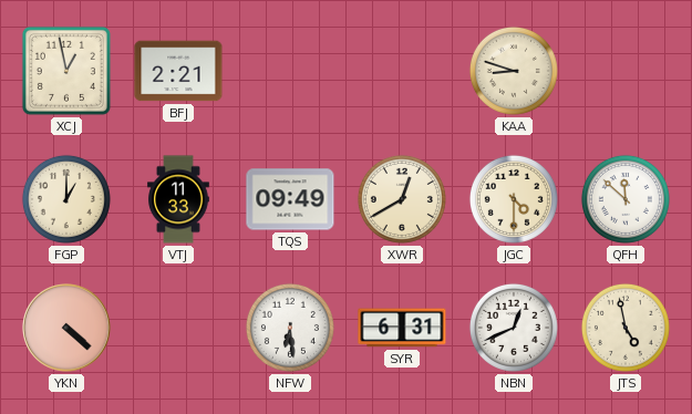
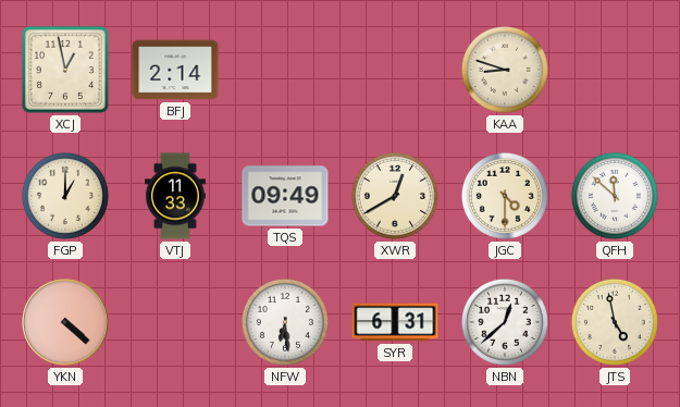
BFJ: 2:21 -> 2:14
NBN: 12:41 -> 12:38
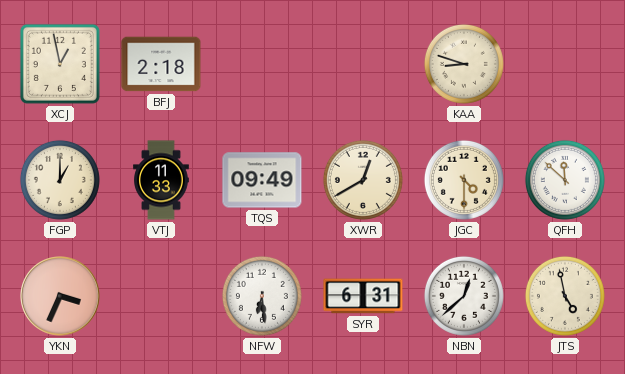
BFJ: 2:14 -> 2:18
YKN: 4:22 -> 3:34
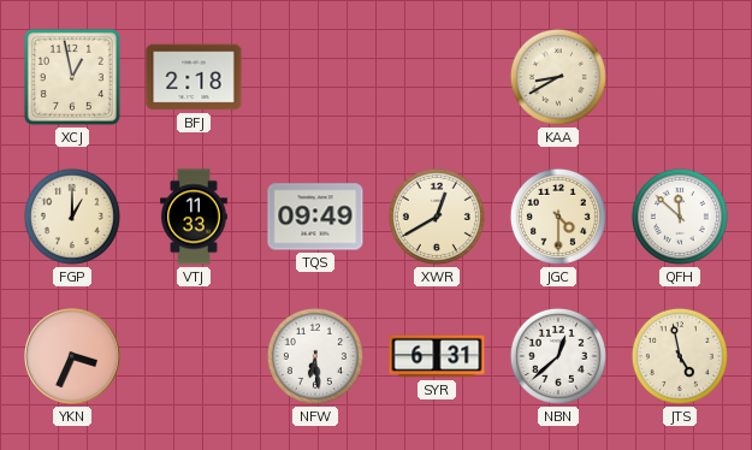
KAA: 8:48 -> 8:40
